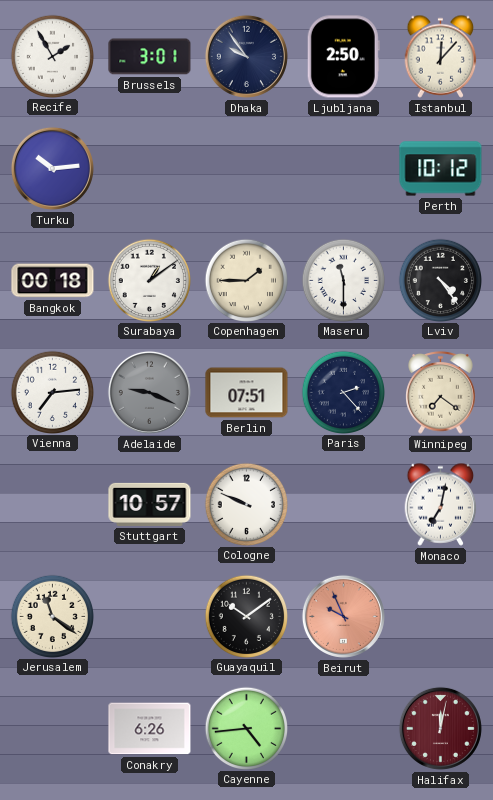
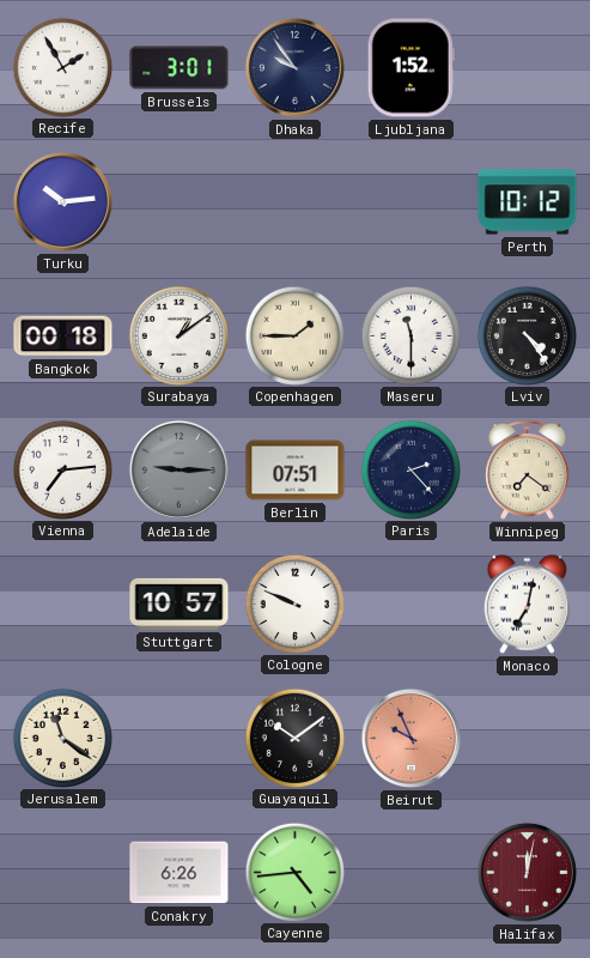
Ljubljana: 2:50 -> 1:52
Istanbul: 12:07 -> none
Adelaide: 9:19 -> 9:15
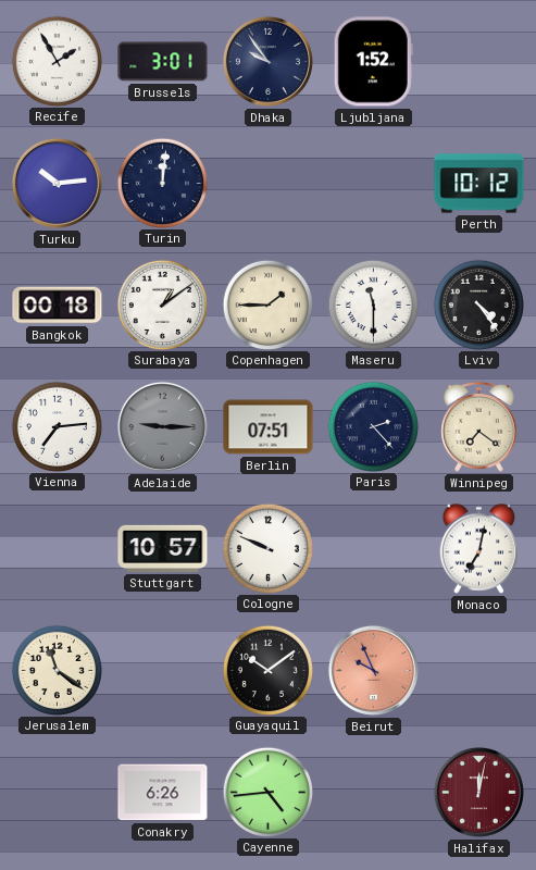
Turin: none -> 12:01
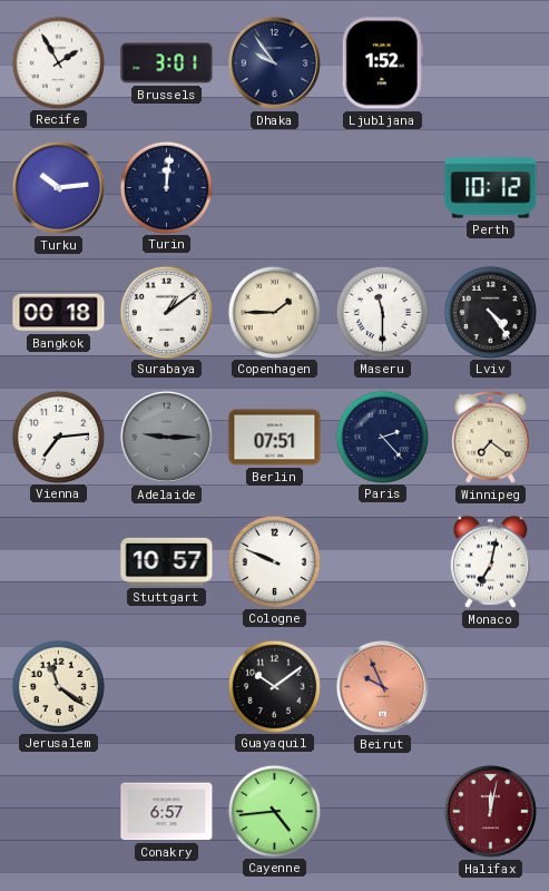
Conakry: 6:26 -> 6:57
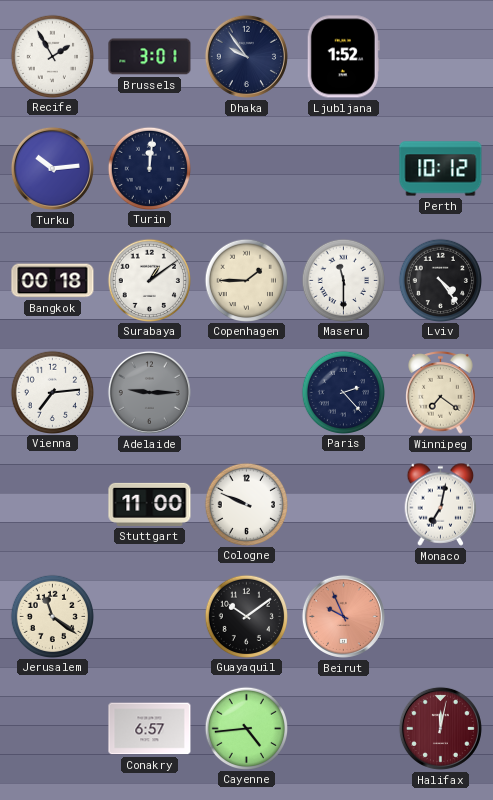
Berlin: 07:51 -> none
Stuttgart: 10:57 -> 11:00
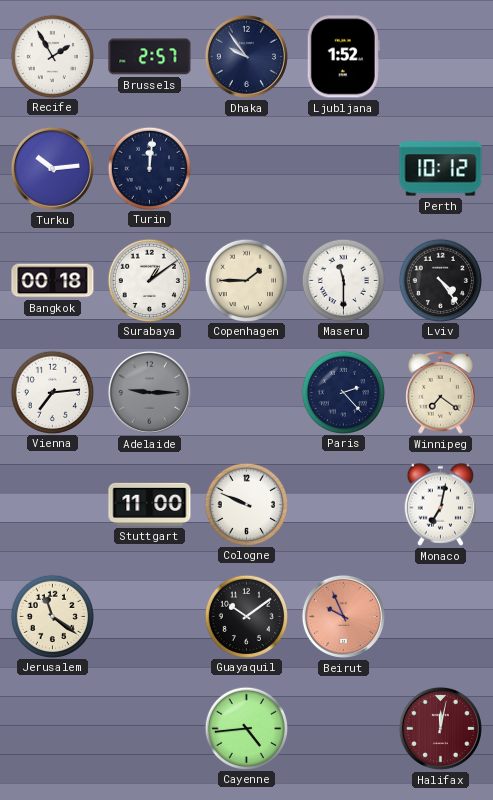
Brussels: 3:01 -> 2:57
Conakry: 6:57 -> none
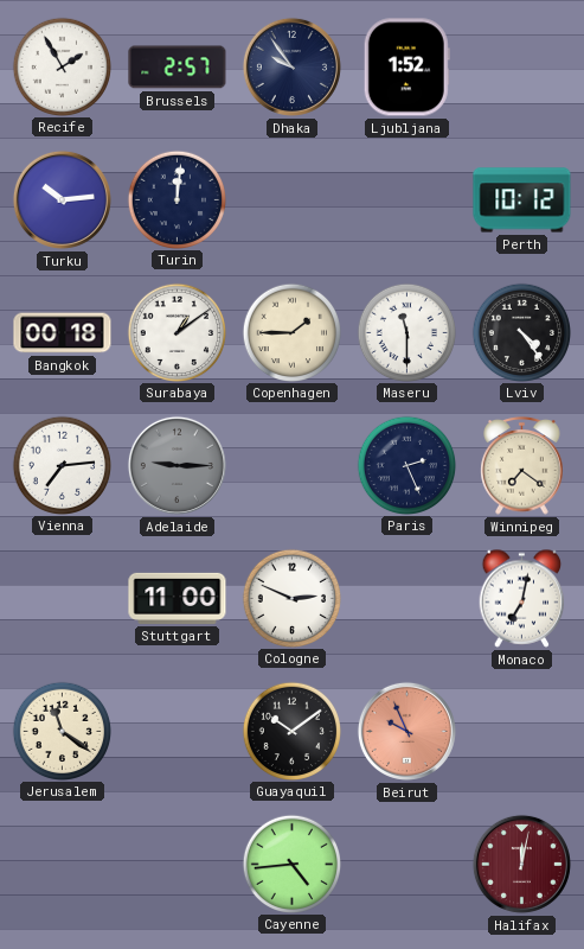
Paris: 2:23 -> 2:26
Cologne: 9:49 -> 2:49
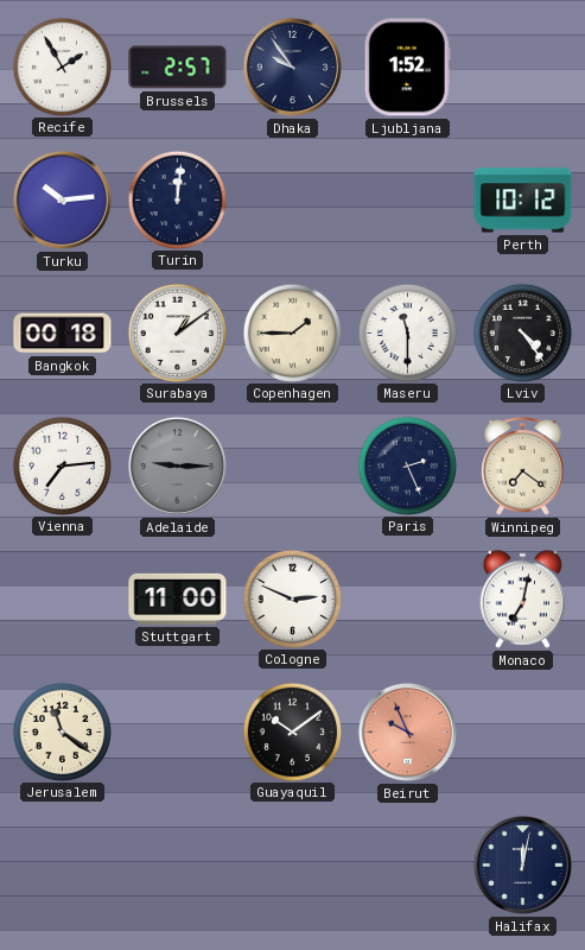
Cayenne: 4:44 -> none
Halifax dial: burgundy -> navy
